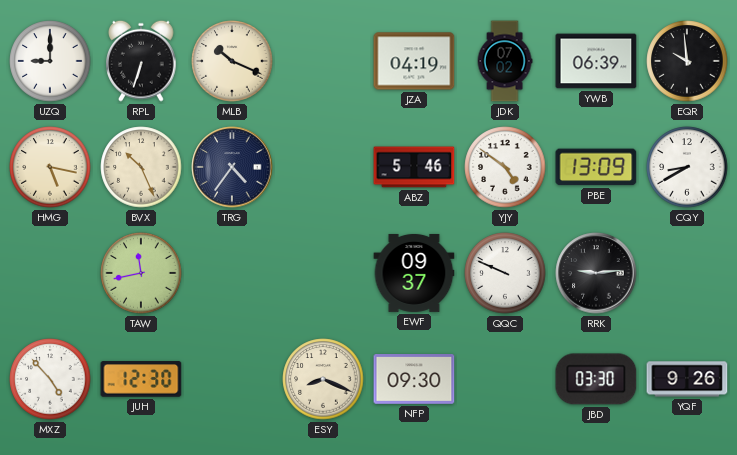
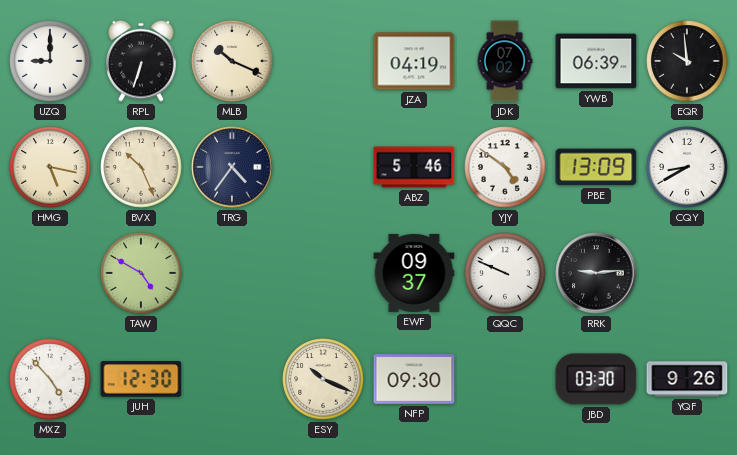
TAW: 11:43 -> 4:50
ESY: 8:19 -> 10:19
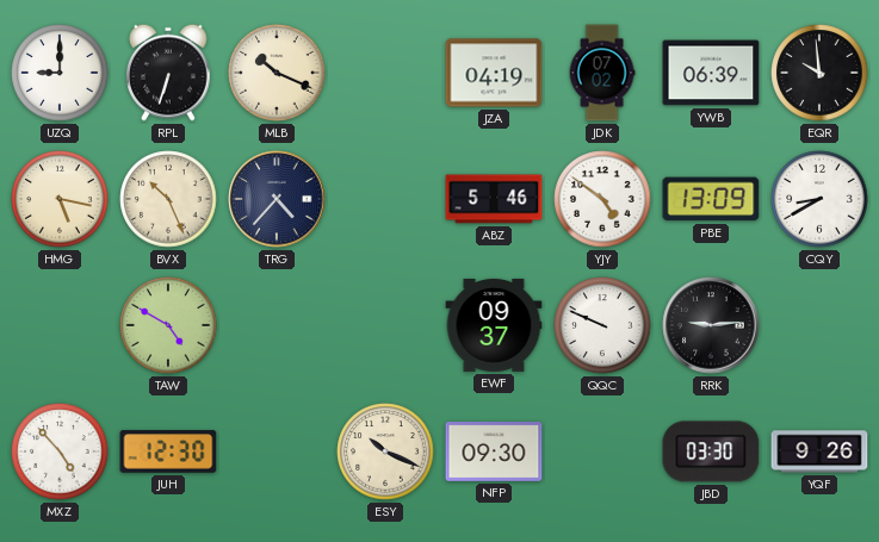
TRG: 4:36 -> 4:37
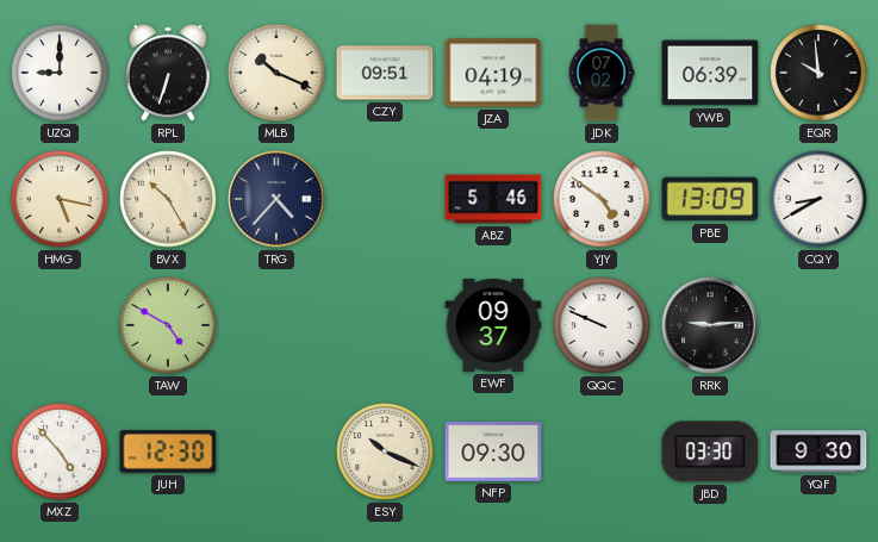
CZY: none -> 09:51
BVX: 10:26 -> 10:25
YQF: 9:26 -> 9:30
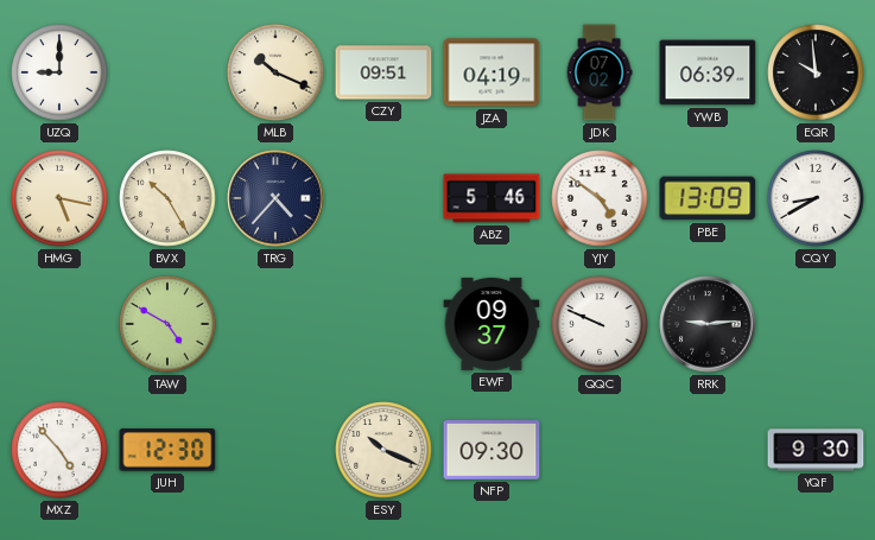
RPL: 6:33 -> none
JBD: 03:30 -> none
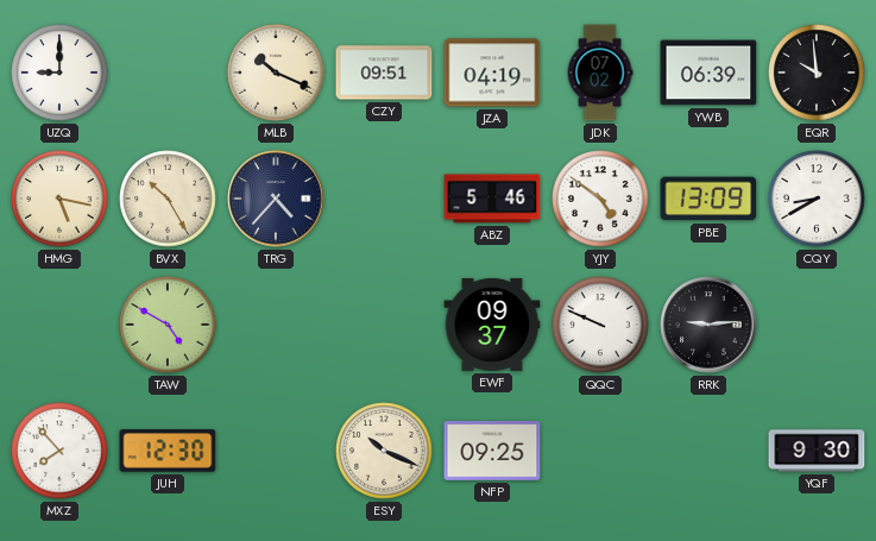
MXZ: 4:53 -> 7:53
NFP: 09:30 -> 09:25
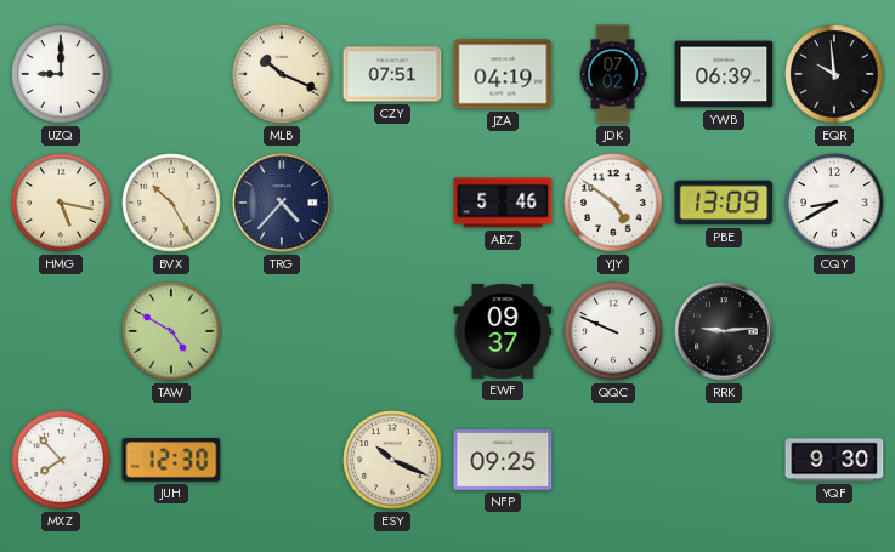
CZY: 09:51 -> 07:51
